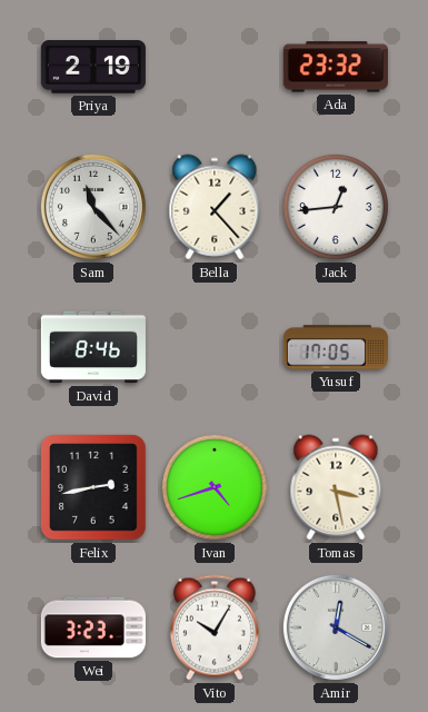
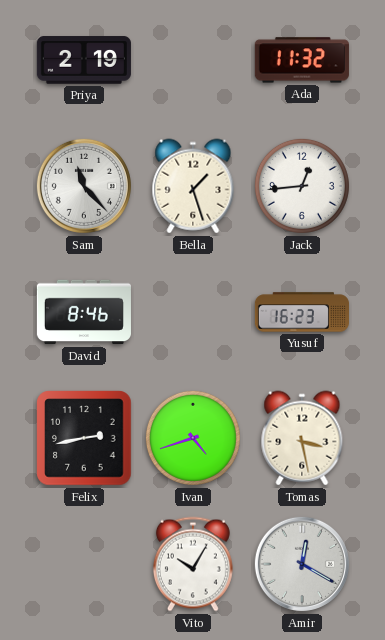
Ada: 23:32 -> 11:32
Bella: 1:23 -> 1:27
Yusuf: 17:05 -> 16:23
Wei: 3:23 -> none
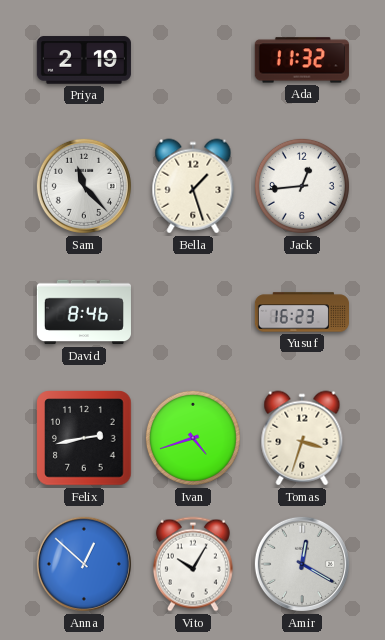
Tomas: 3:28 -> 3:33
Anna: none -> 12:52
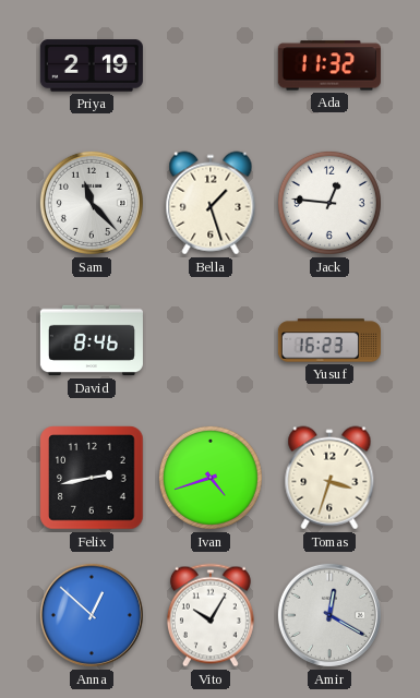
Jack: 12:44 -> 12:46
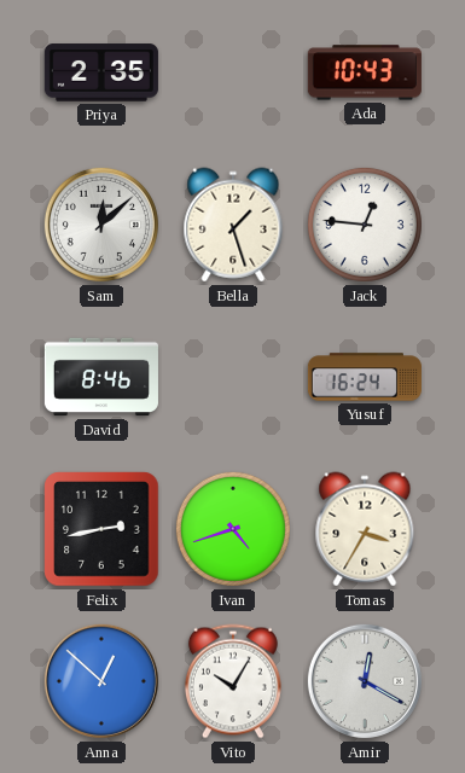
Priya: 2:19 -> 2:35
Ada: 11:32 -> 10:43
Sam: 11:23 -> 12:08
Yusuf: 16:23 -> 16:24
Tomas: 3:33 -> 3:35
